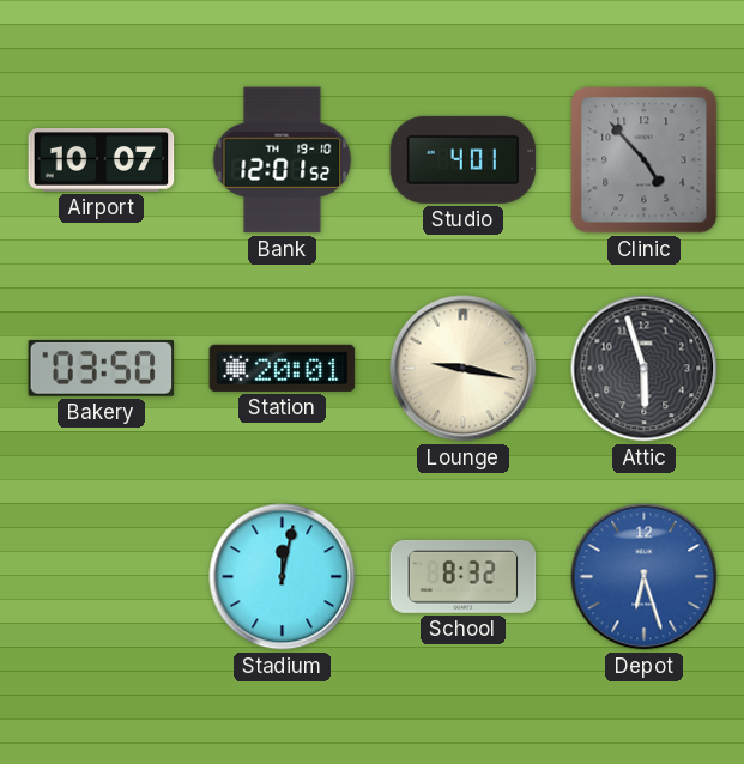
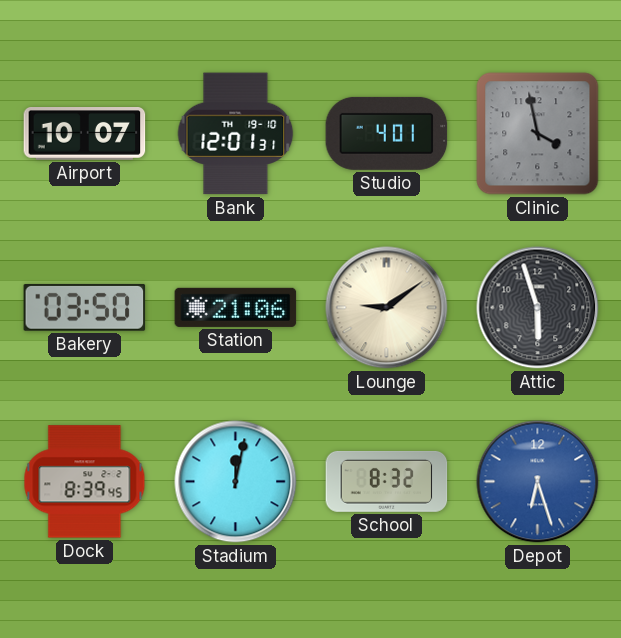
Bank: 12:01:52 -> 12:01:31
Clinic: 4:53 -> 3:58
Station: 20:01 -> 21:06
Lounge: 9:17 -> 9:09
Dock: none -> 8:39
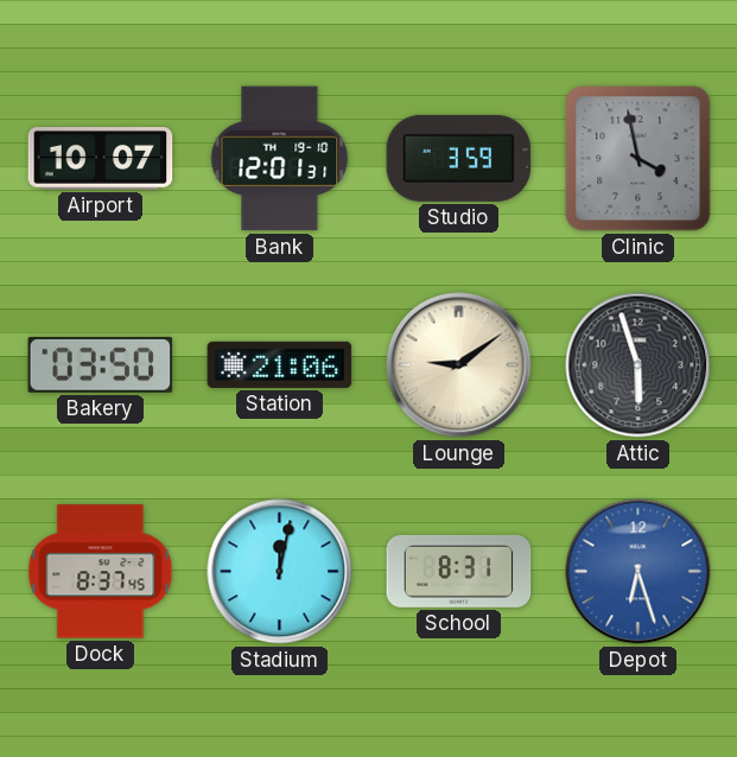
Studio: 4:01 -> 3:59
Dock: 8:39 -> 8:37
School: 8:32 -> 8:31
